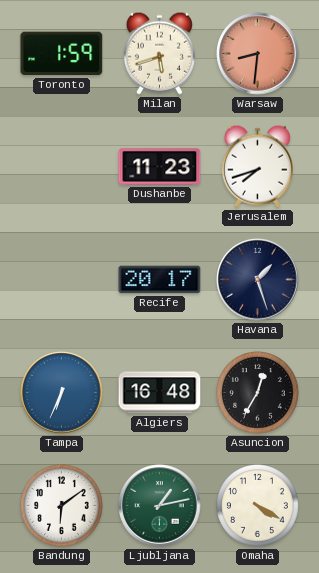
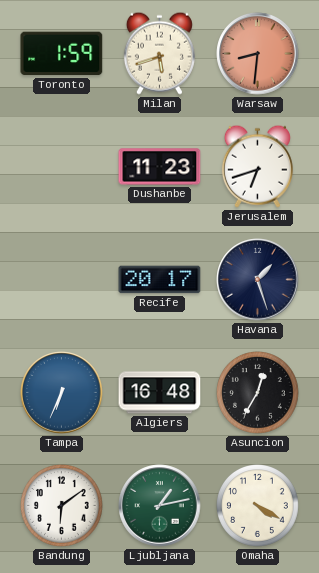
Jerusalem: 7:42 -> 6:42
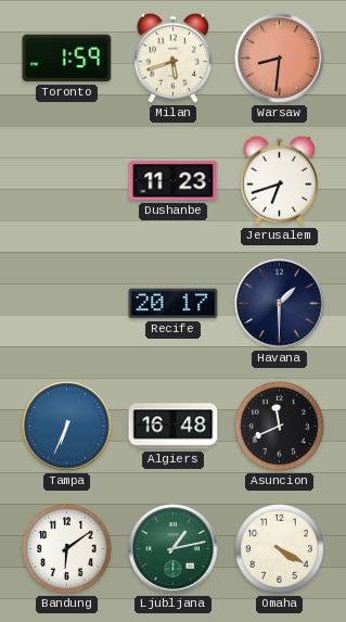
Havana: 1:27 -> 1:30
Asuncion: 12:35 -> 11:41
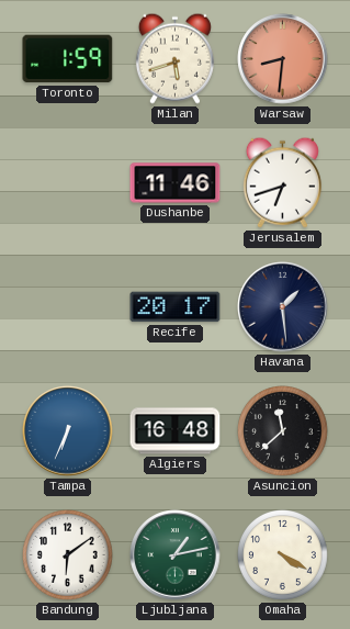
Dushanbe: 11:23 -> 11:46
Havana: 1:30 -> 1:29
Asuncion: 11:41 -> 11:38
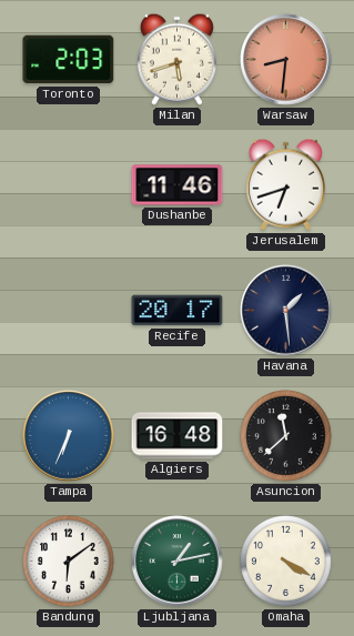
Toronto: 1:59 -> 2:03
